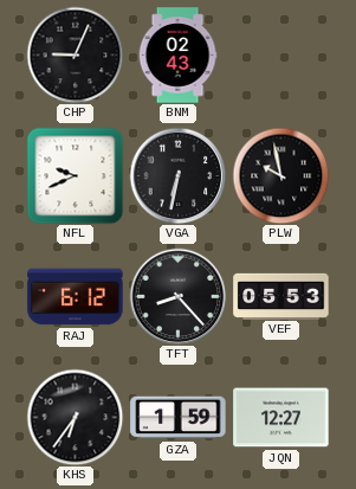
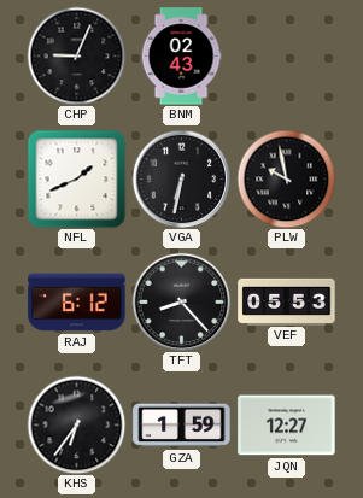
NFL: 9:41 -> 1:41
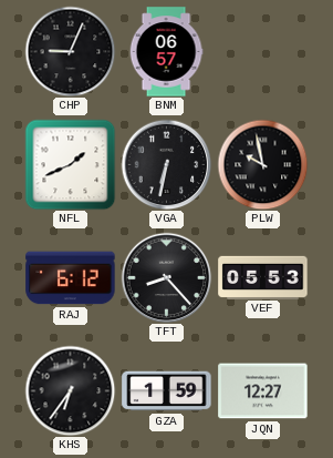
BNM: 02:43 -> 06:57
